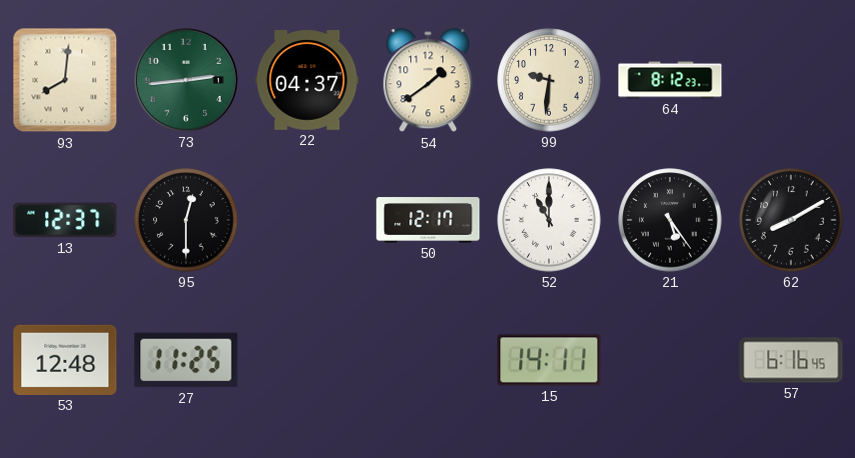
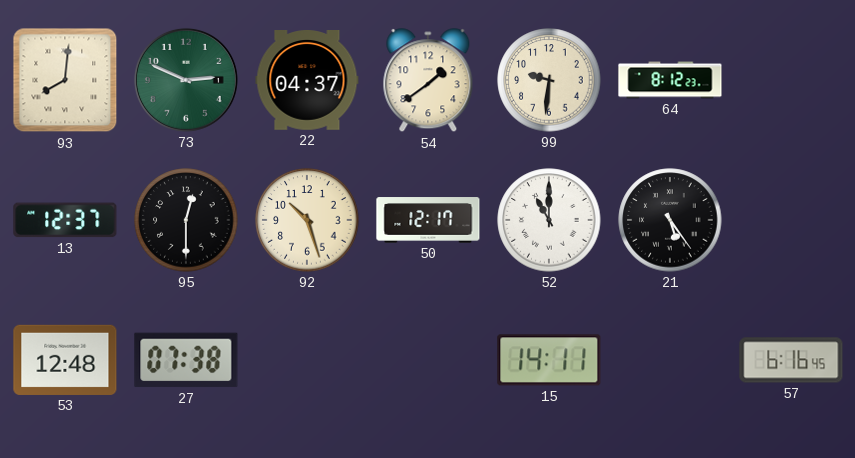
73: 2:44 -> 2:49
92: none -> 10:27
62: 8:10 -> none
27: 11:25 -> 07:38
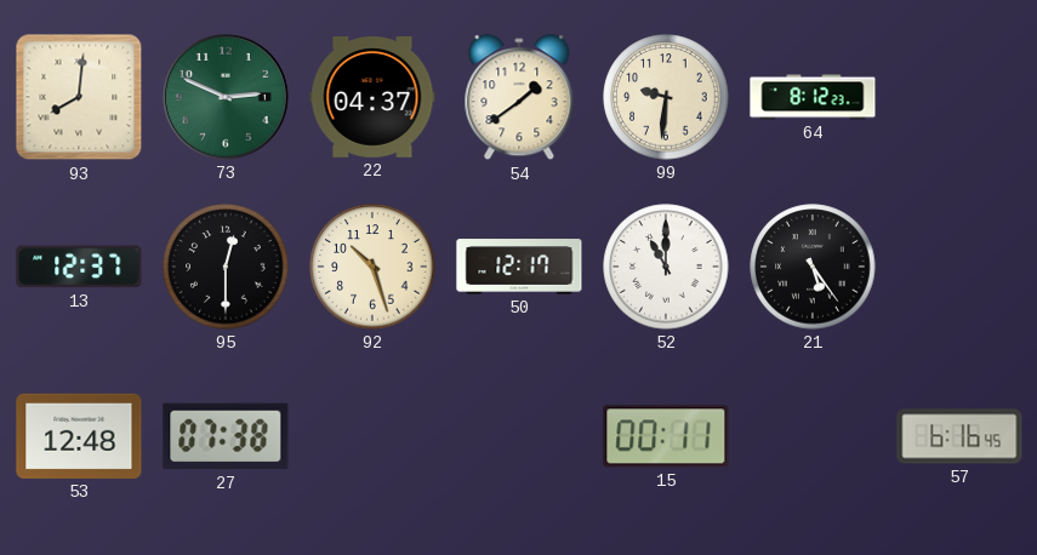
15: 14:11 -> 00:11
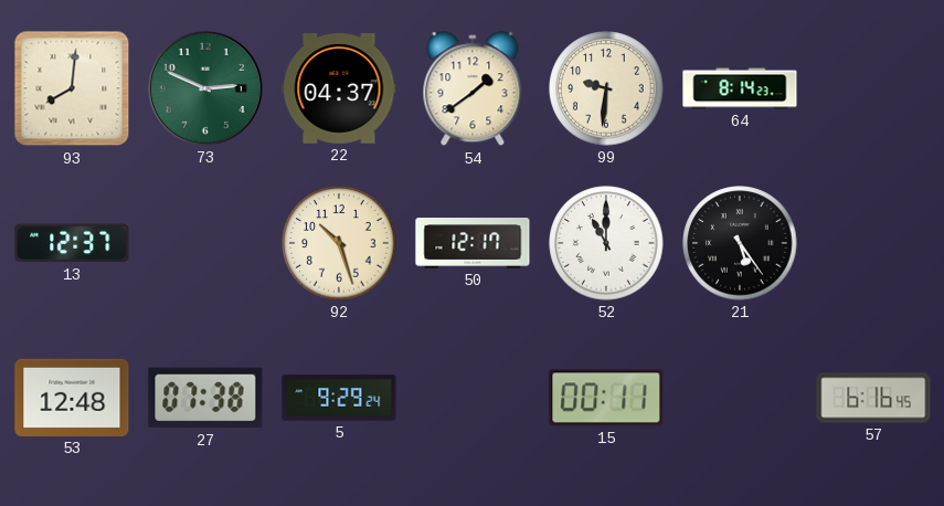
64: 8:12 -> 8:14
95: 12:30 -> none
5: none -> 9:29
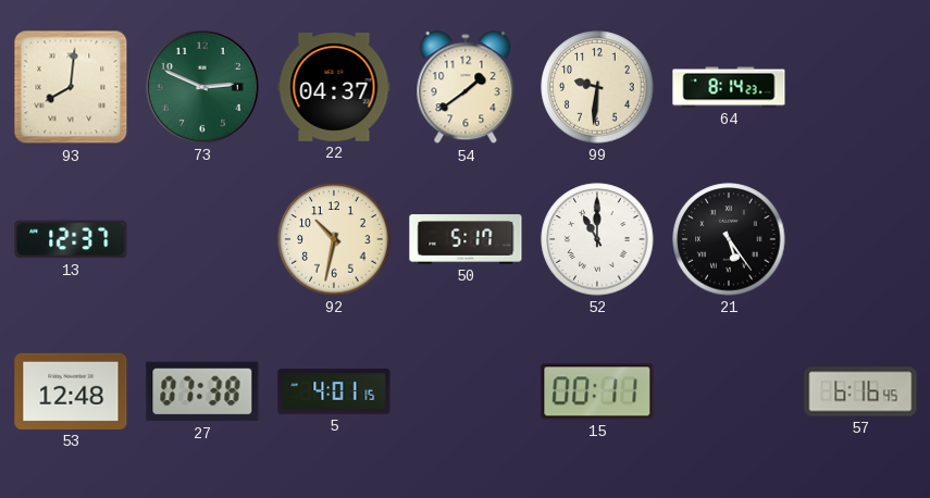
92: 10:27 -> 10:32
50: 12:17 -> 5:17
5: 9:29 -> 4:01
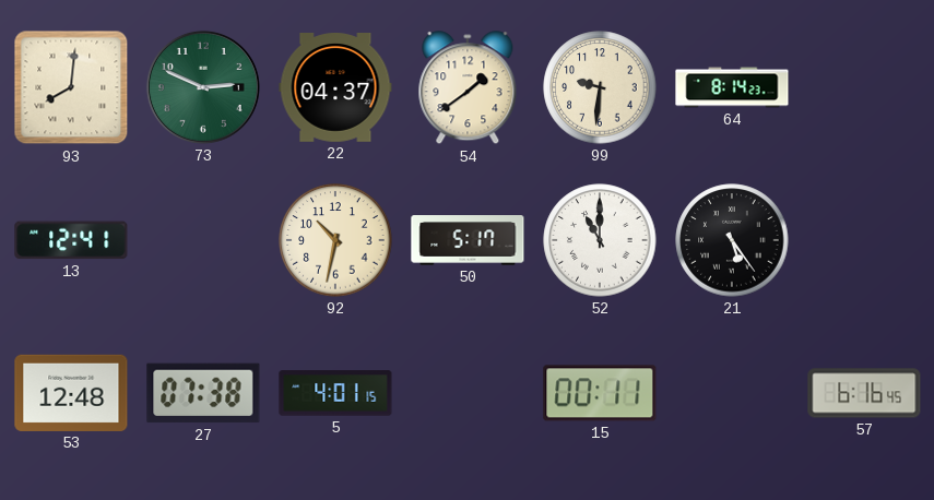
13: 12:37 -> 12:41
